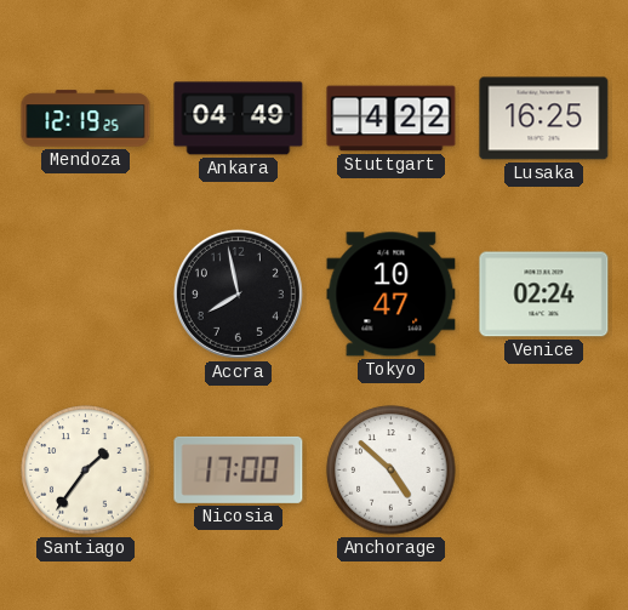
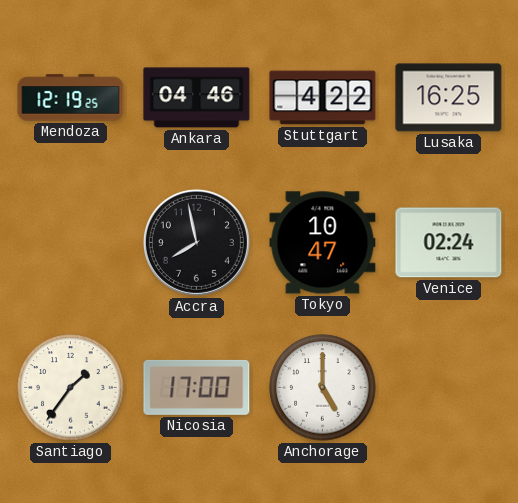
Ankara: 04:49 -> 04:46
Anchorage: 4:52 -> 5:00
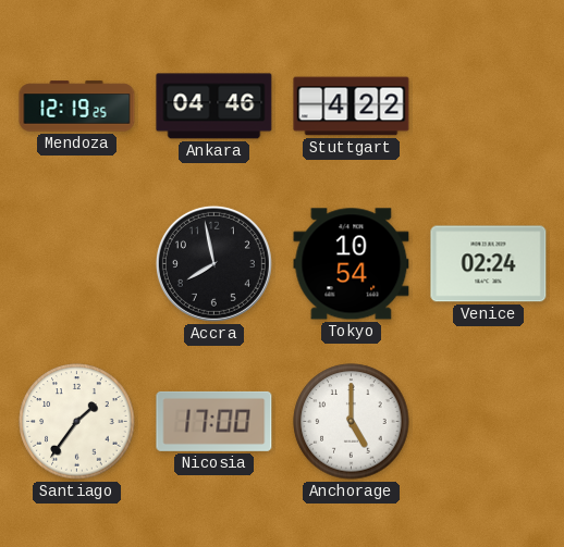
Lusaka: 16:25 -> none
Tokyo: 10:47 -> 10:54
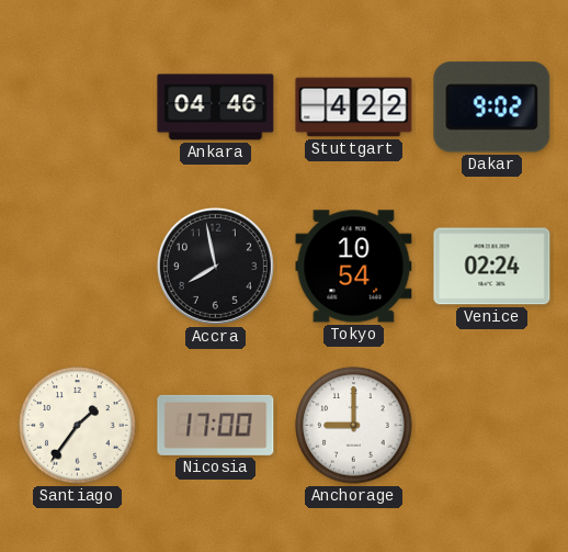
Mendoza: 12:19 -> none
Dakar: none -> 9:02
Anchorage: 5:00 -> 9:00
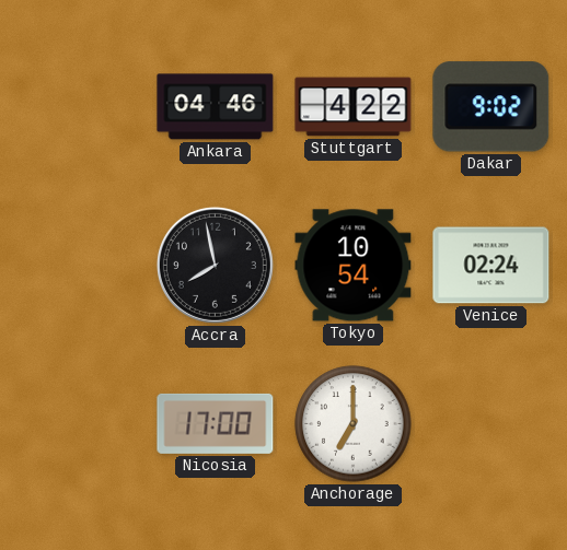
Santiago: 1:36 -> none
Anchorage: 9:00 -> 7:00
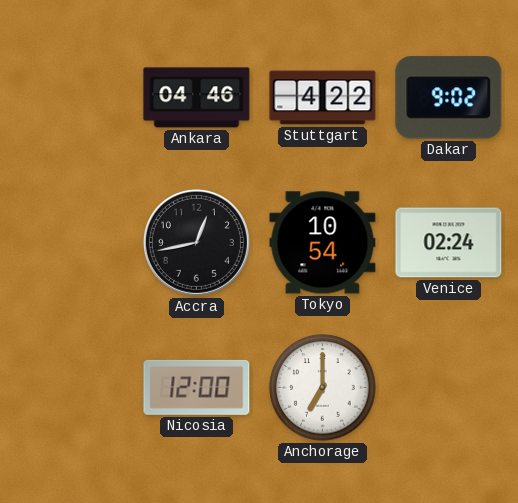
Accra: 7:58 -> 12:43
Nicosia: 17:00 -> 12:00
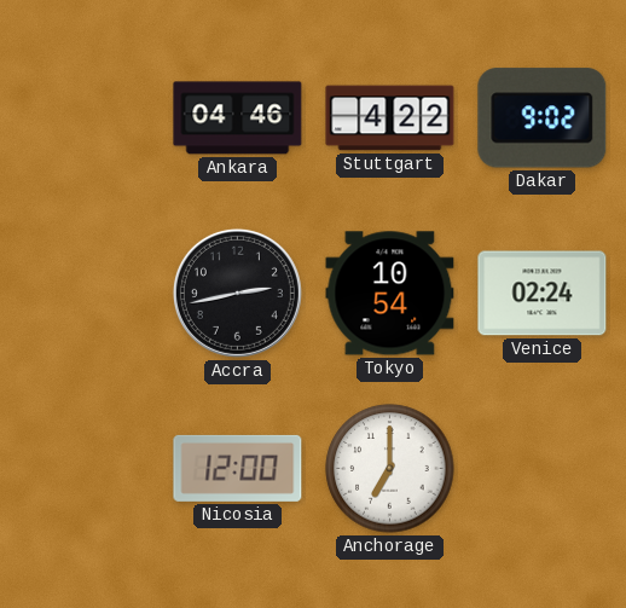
Accra: 12:43 -> 2:43
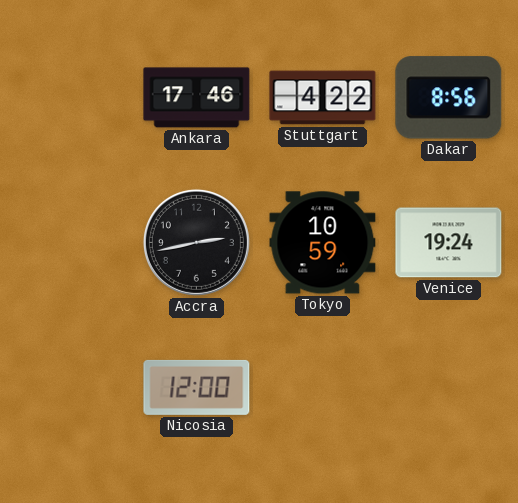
Ankara: 04:46 -> 17:46
Dakar: 9:02 -> 8:56
Tokyo: 10:54 -> 10:59
Venice: 02:24 -> 19:24
Anchorage: 7:00 -> none
